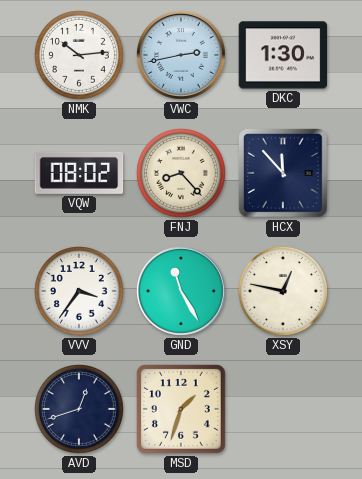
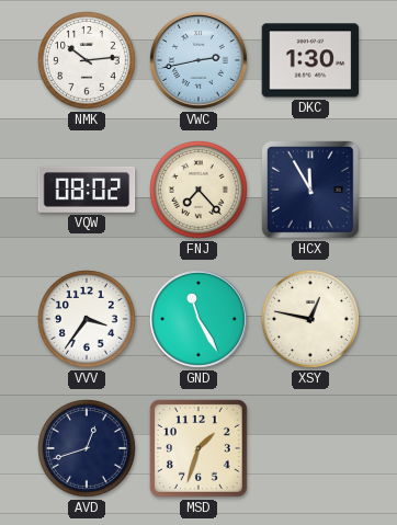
FNJ: 8:23 -> 7:23
HCX: 11:53 -> 11:55
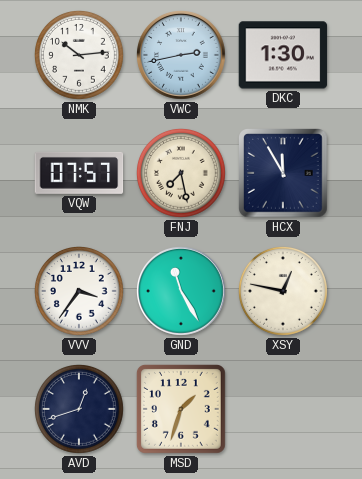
VQW: 08:02 -> 07:57
FNJ: 7:23 -> 7:28
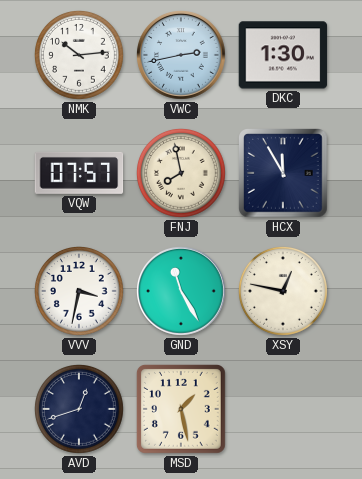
FNJ: 7:28 -> 7:58
VVV: 3:36 -> 3:32
MSD: 1:33 -> 1:28
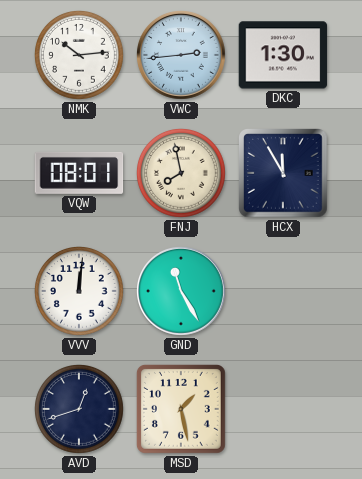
VWC: 2:43 -> 2:44
VQW: 07:57 -> 08:01
VVV: 3:32 -> 12:01
XSY: 12:47 -> none
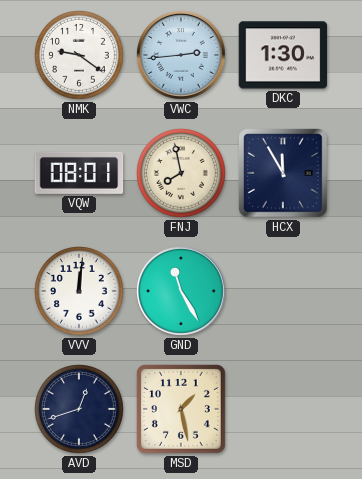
NMK: 10:14 -> 9:21
